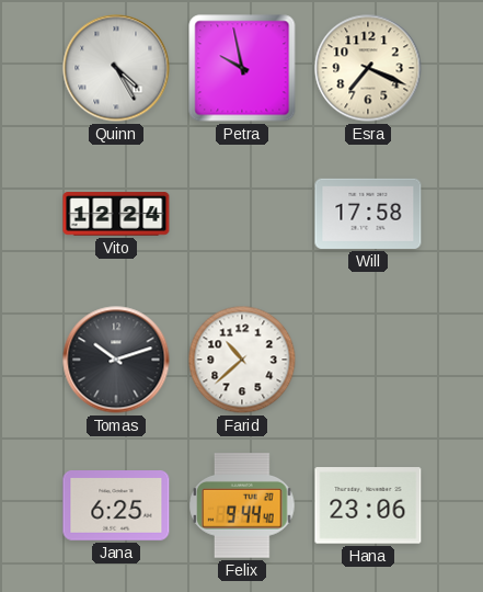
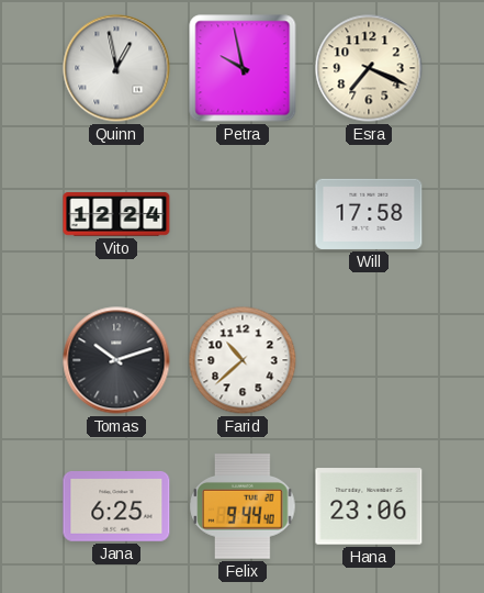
Quinn: 4:25 -> 12:58
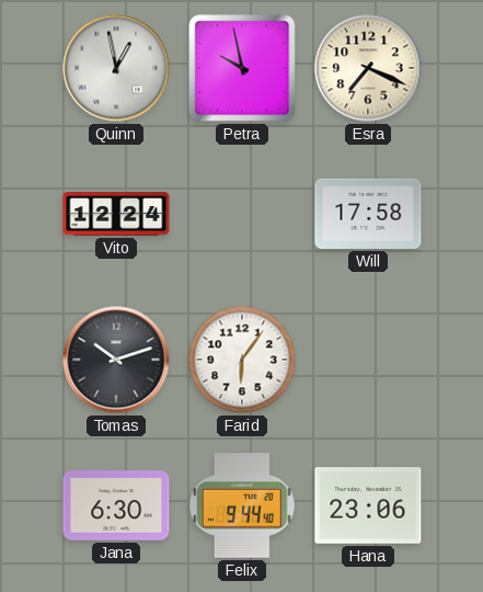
Farid: 10:38 -> 6:06
Jana: 6:25 -> 6:30
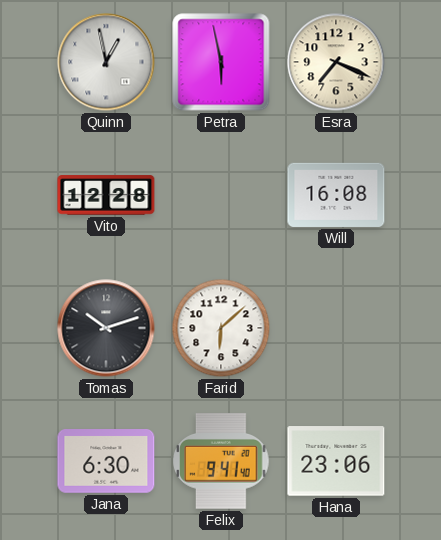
Petra: 9:58 -> 5:58
Vito: 12:24 -> 12:28
Will: 17:58 -> 16:08
Farid: 6:06 -> 6:08
Felix: 9:44 -> 9:41
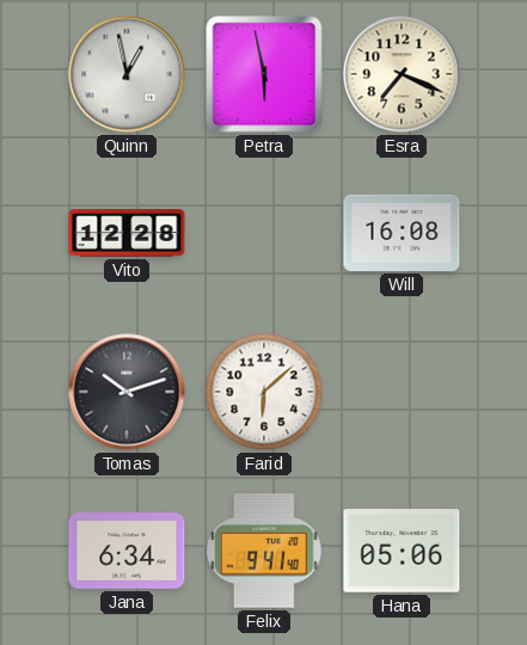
Jana: 6:30 -> 6:34
Hana: 23:06 -> 05:06
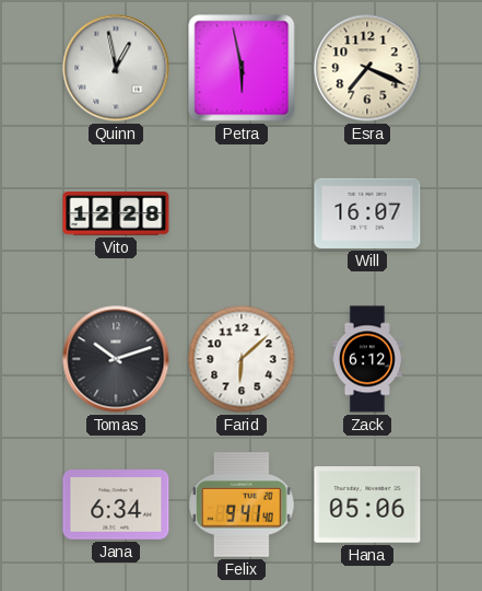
Will: 16:08 -> 16:07
Zack: none -> 6:12
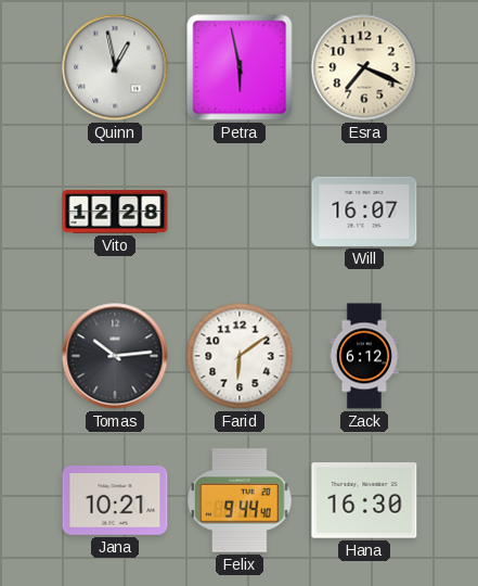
Tomas: 10:12 -> 10:14
Farid: 6:08 -> 6:09
Jana: 6:34 -> 10:21
Felix: 9:41 -> 9:44
Hana: 05:06 -> 16:30
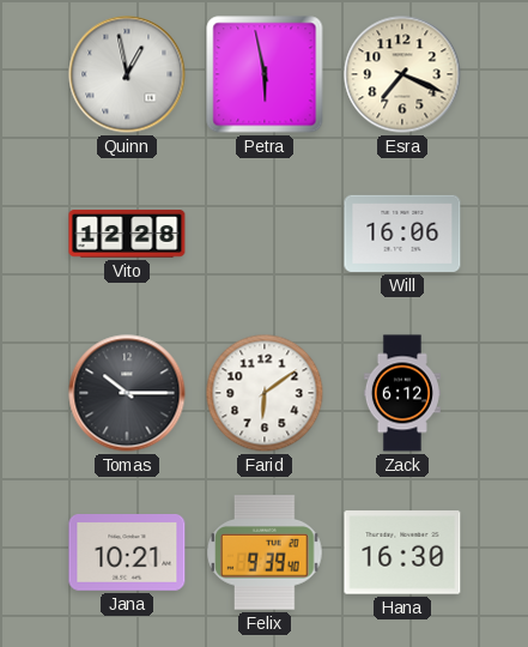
Will: 16:07 -> 16:06
Tomas: 10:14 -> 10:15
Felix: 9:44 -> 9:39
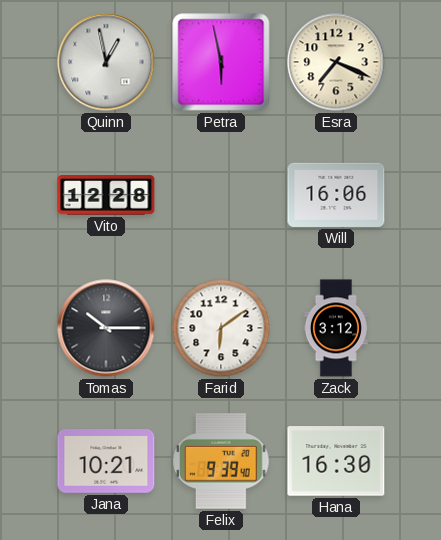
Zack: 6:12 -> 3:12
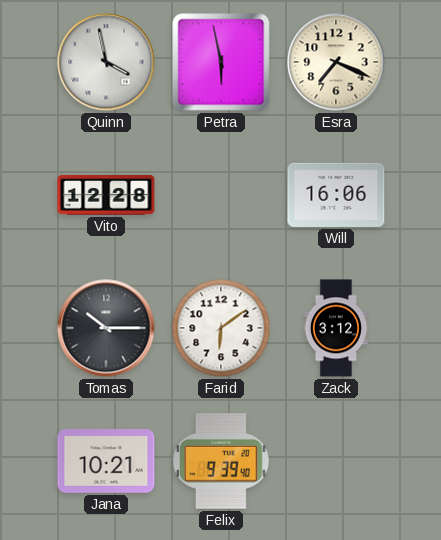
Quinn: 12:58 -> 3:58
Hana: 16:30 -> none
